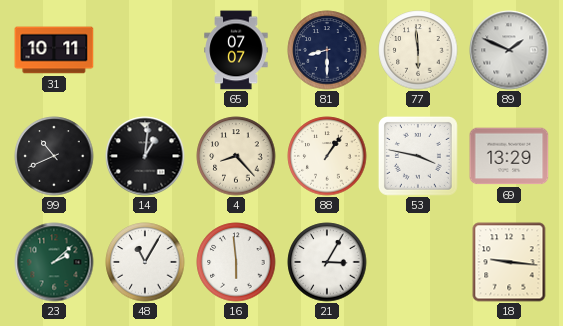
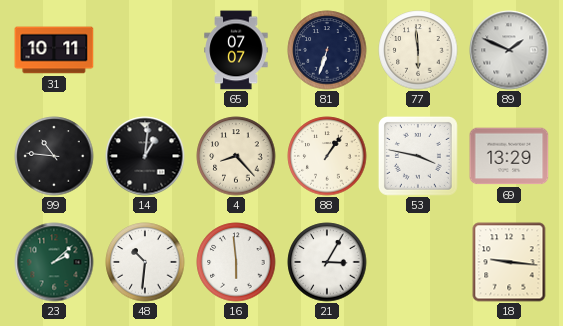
81: 8:30 -> 6:33
99: 10:41 -> 10:46
48: 11:05 -> 10:31
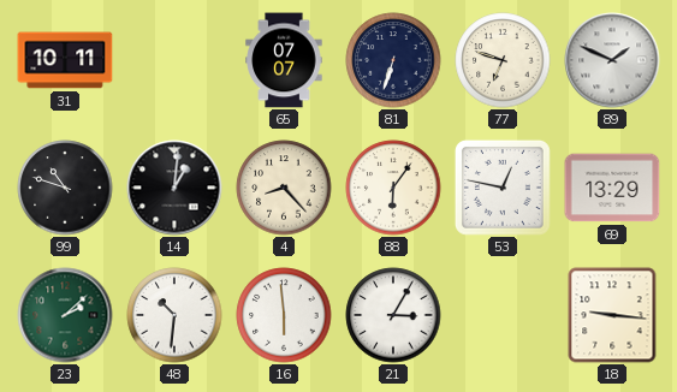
77: 5:59 -> 6:48
99: 10:46 -> 10:48
88: 1:06 -> 6:06
53: 3:47 -> 12:47
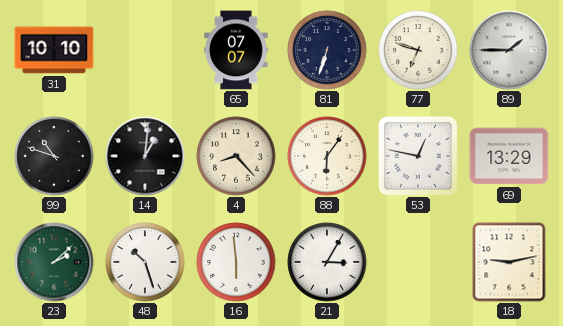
31: 10:11 -> 10:10
89: 1:49 -> 1:45
48: 10:31 -> 10:27
18: 9:16 -> 9:13
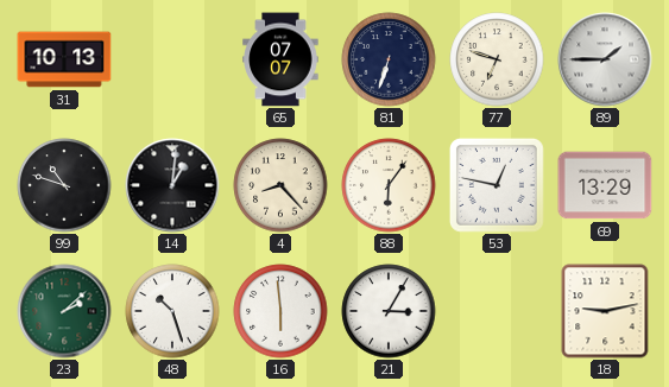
31: 10:10 -> 10:13
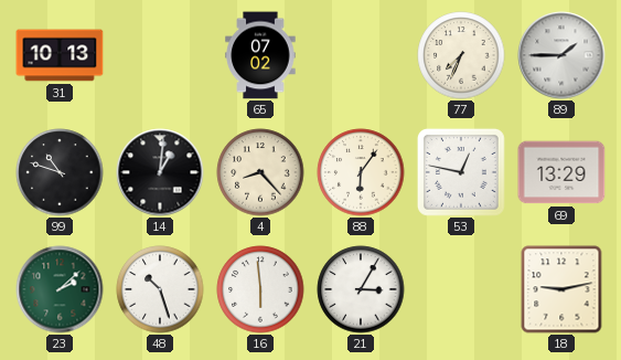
65: 07:07 -> 07:02
81: 6:33 -> none
77: 6:48 -> 7:34
